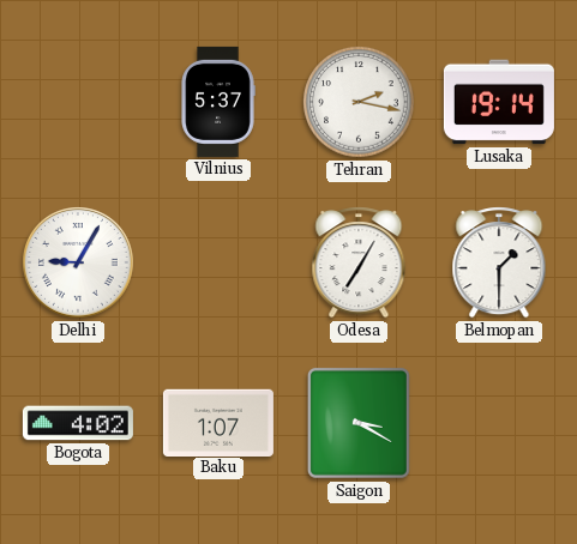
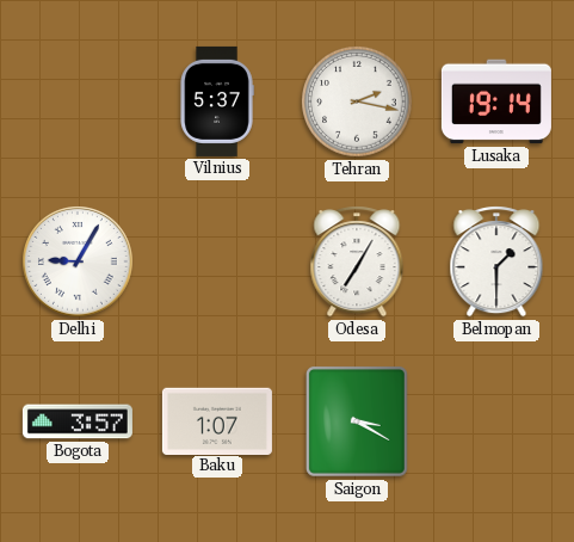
Bogota: 4:02 -> 3:57
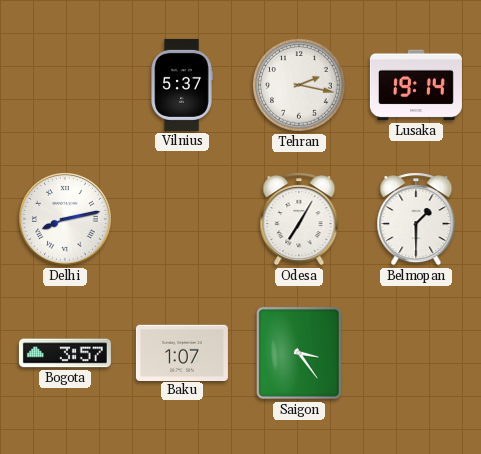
Delhi: 9:05 -> 8:13
Saigon: 3:20 -> 3:24
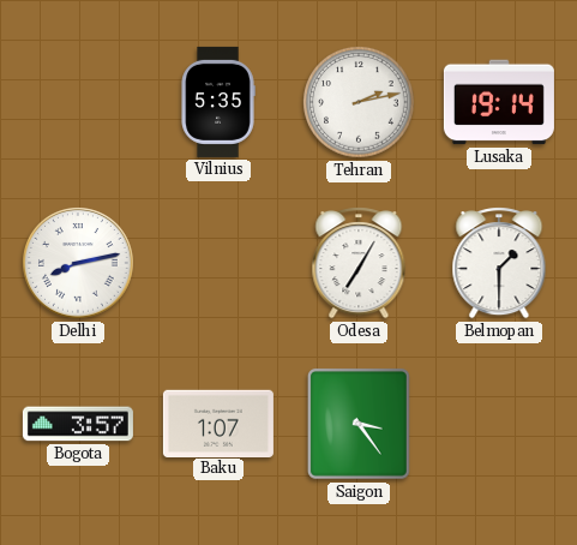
Vilnius: 5:37 -> 5:35
Tehran: 2:17 -> 2:13
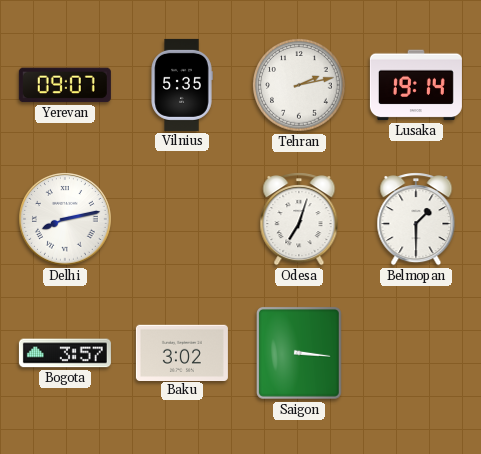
Yerevan: none -> 09:07
Odesa: 7:05 -> 7:03
Baku: 1:07 -> 3:02
Saigon: 3:24 -> 3:16
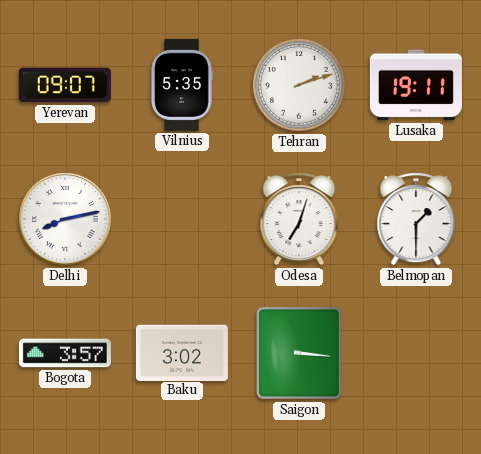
Tehran: 2:13 -> 2:12
Lusaka: 19:14 -> 19:11
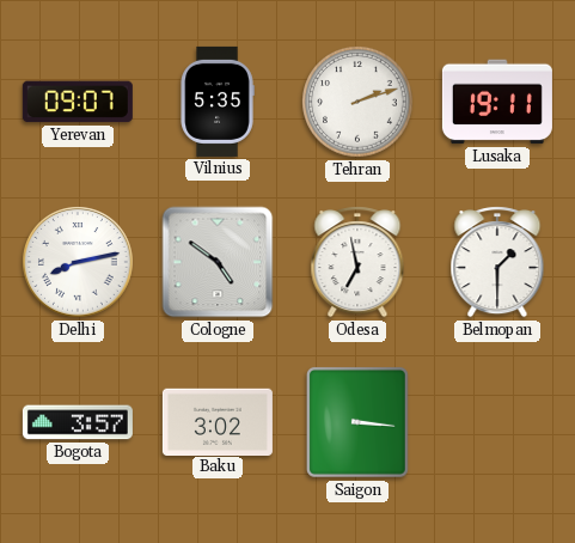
Cologne: none -> 4:51
Odesa: 7:03 -> 6:58
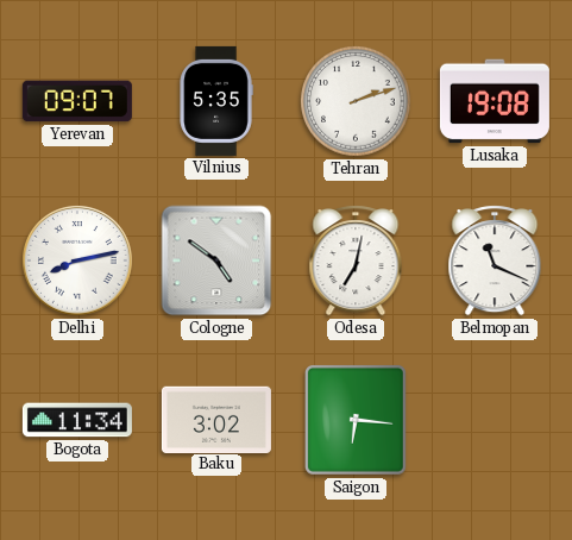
Lusaka: 19:11 -> 19:08
Odesa: 6:58 -> 7:02
Belmopan: 1:30 -> 11:19
Bogota: 3:57 -> 11:34
Saigon: 3:16 -> 6:16
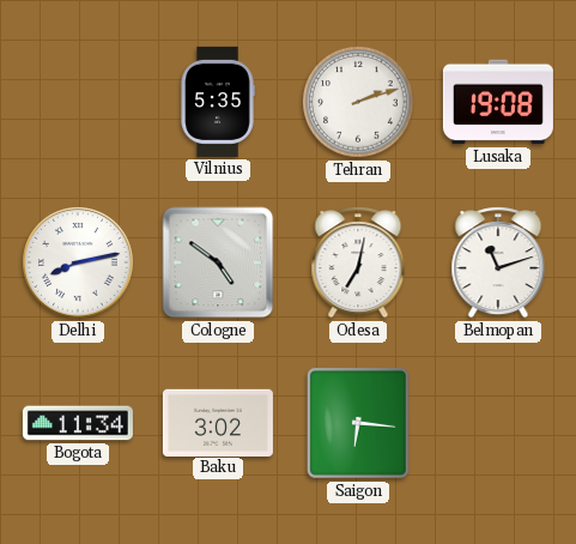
Yerevan: 09:07 -> none
Belmopan: 11:19 -> 11:12
